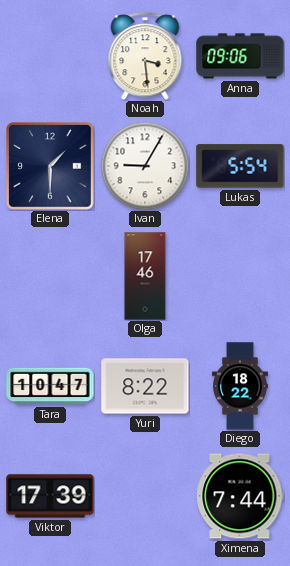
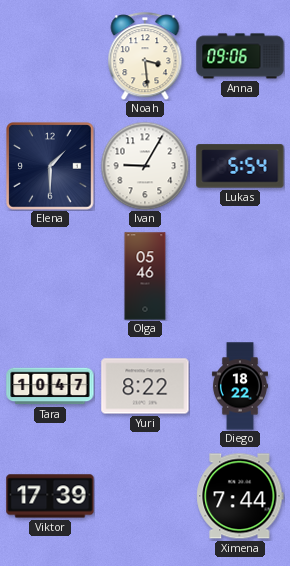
Olga: 17:46 -> 05:46
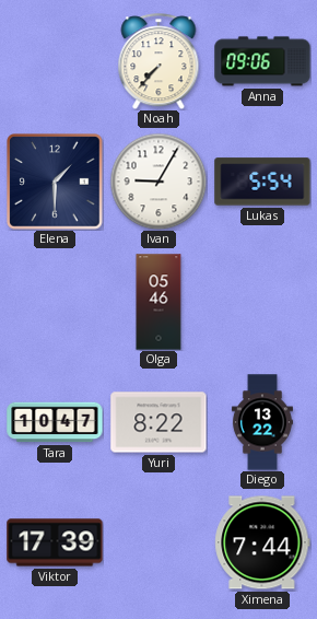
Noah: 3:29 -> 7:37
Diego: 18:22 -> 13:22
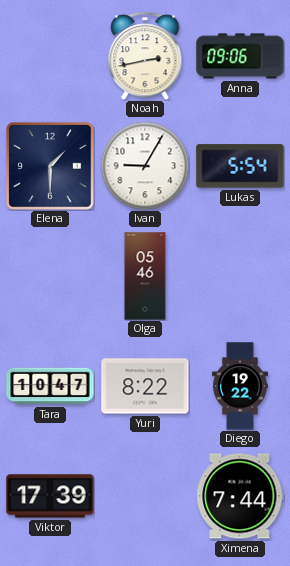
Noah: 7:37 -> 2:43
Diego: 13:22 -> 19:22
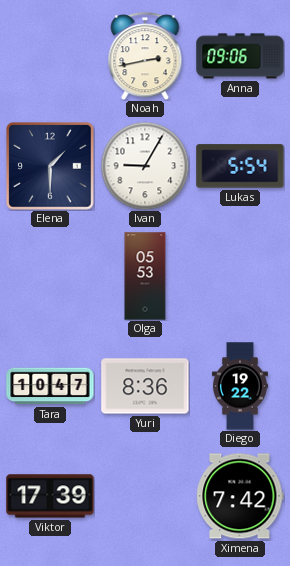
Olga: 05:46 -> 05:53
Yuri: 8:22 -> 8:36
Ximena: 7:44 -> 7:42
